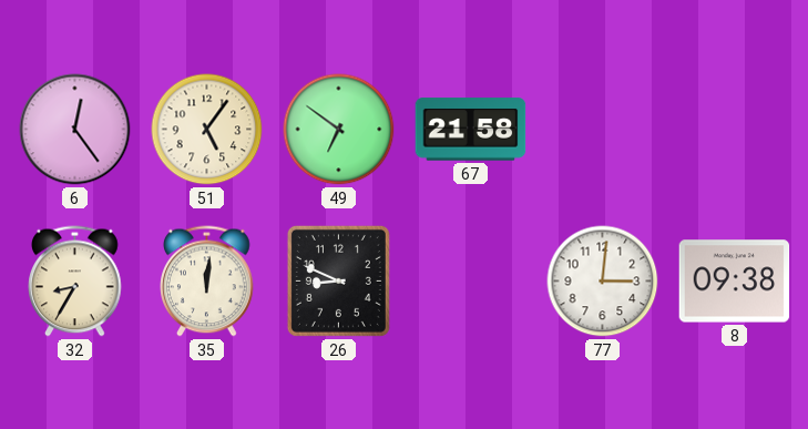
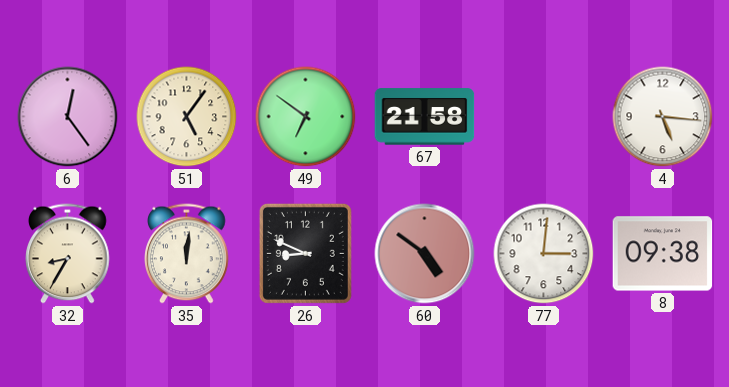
4: none -> 5:16
60: none -> 4:51
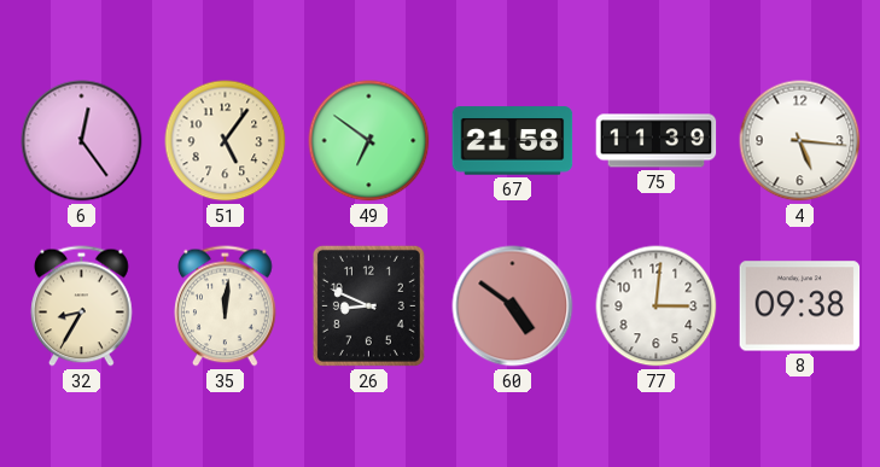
75: none -> 11:39
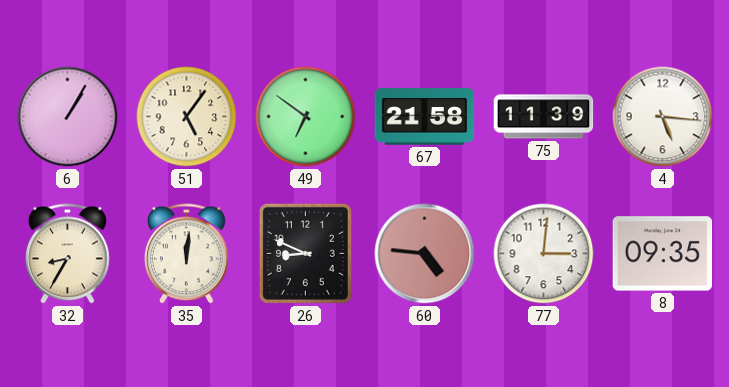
6: 12:24 -> 1:05
60: 4:51 -> 4:46
8: 09:38 -> 09:35
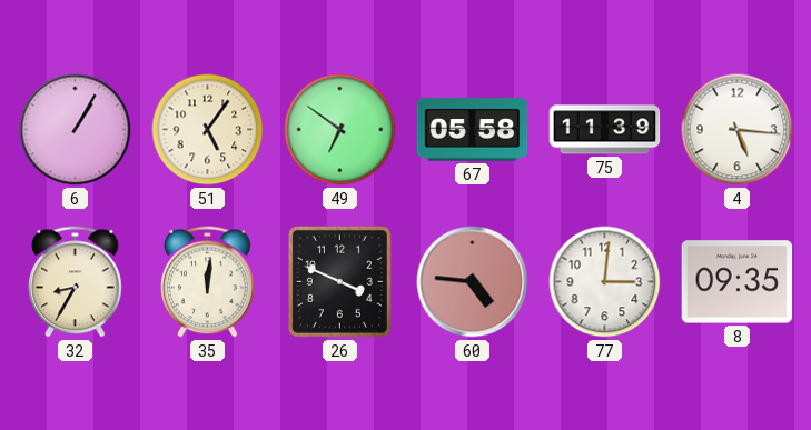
67: 21:58 -> 05:58
26: 8:49 -> 3:49
